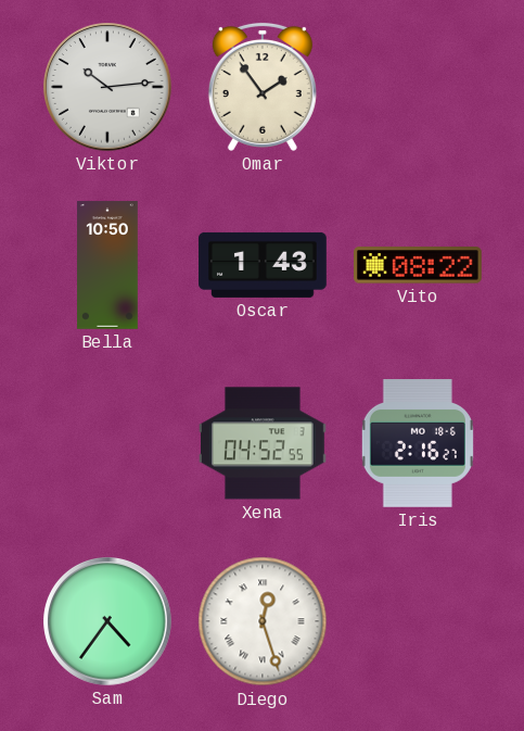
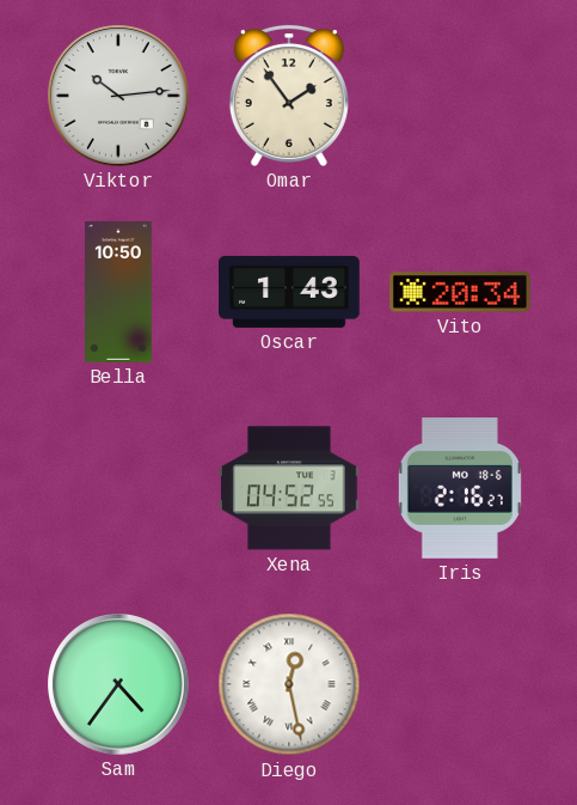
Vito: 08:22 -> 20:34
Diego: 12:27 -> 12:28
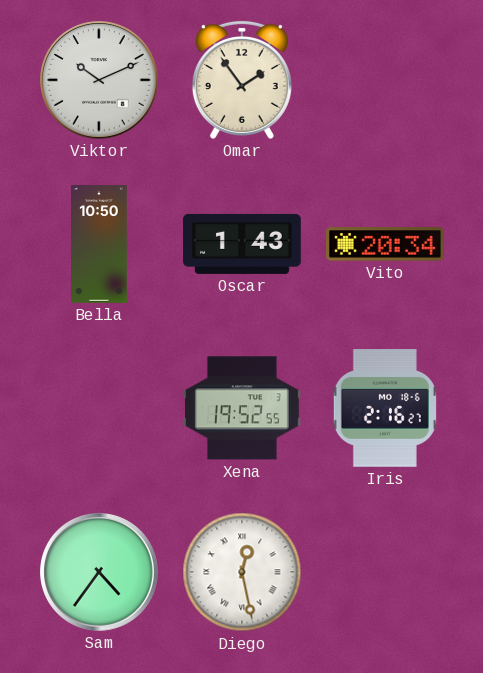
Viktor: 10:14 -> 10:11
Xena: 04:52 -> 19:52
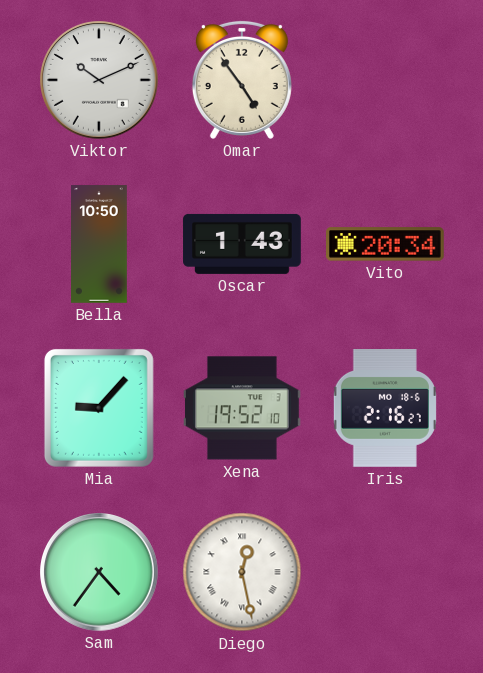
Omar: 1:54 -> 4:54
Mia: none -> 9:07
Xena: 19:52:55 -> 19:52:10
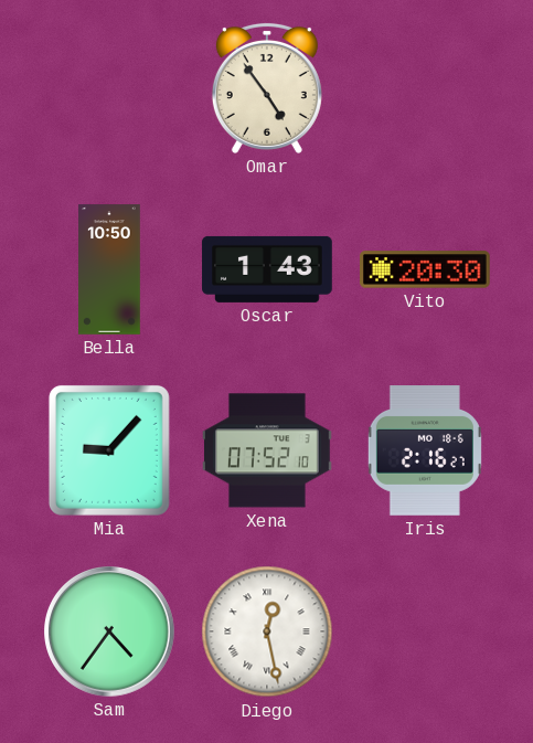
Viktor: 10:11 -> none
Vito: 20:34 -> 20:30
Xena: 19:52 -> 07:52
